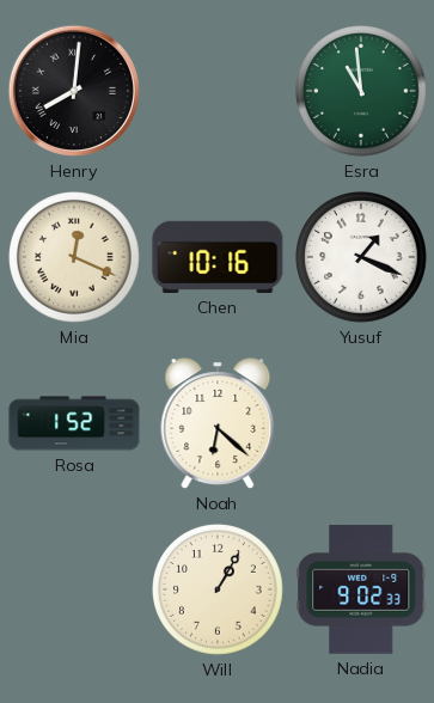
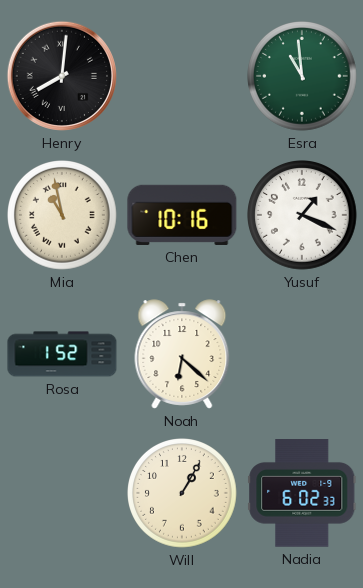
Mia: 12:19 -> 10:58
Nadia: 9:02 -> 6:02
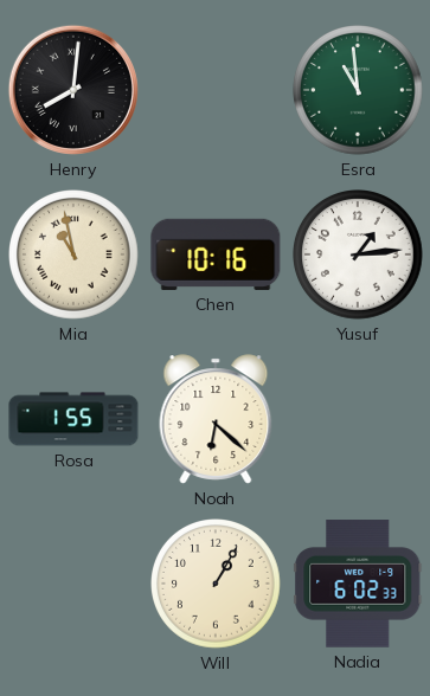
Yusuf: 1:19 -> 1:14
Rosa: 1:52 -> 1:55
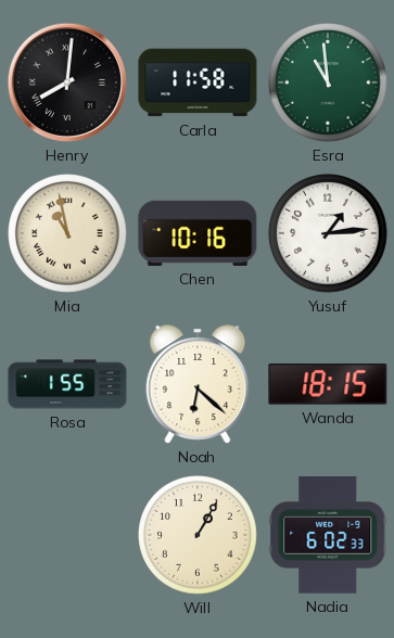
Carla: none -> 11:58
Wanda: none -> 18:15
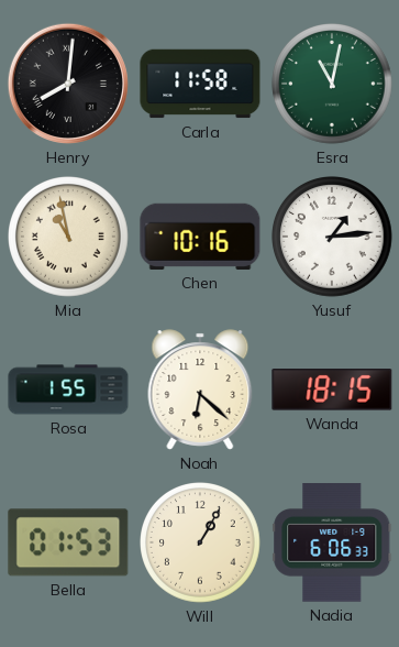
Esra: 10:59 -> 11:02
Bella: none -> 01:53
Nadia: 6:02 -> 6:06
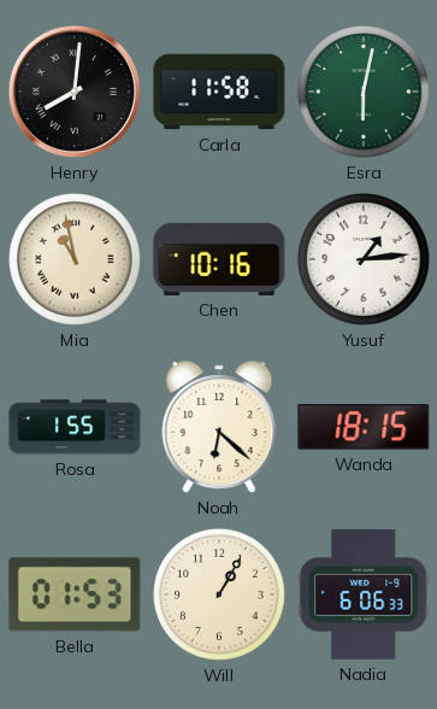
Esra: 11:02 -> 6:02
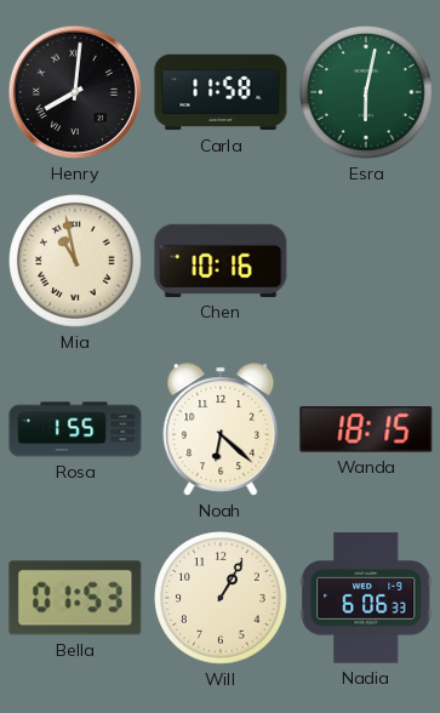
Yusuf: 1:14 -> none
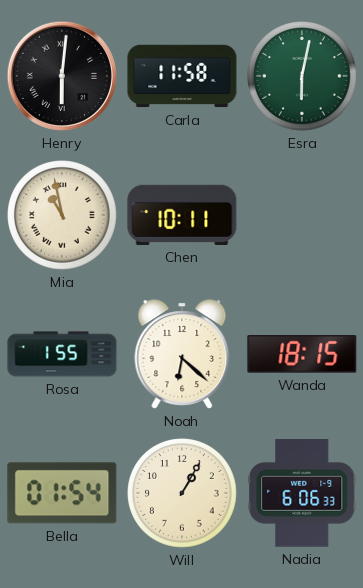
Henry: 8:01 -> 6:01
Chen: 10:16 -> 10:11
Bella: 01:53 -> 01:54
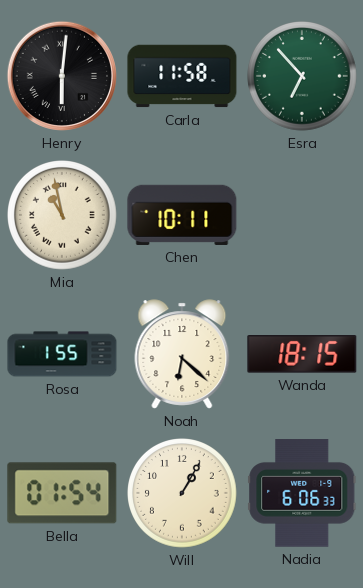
Esra: 6:02 -> 6:53
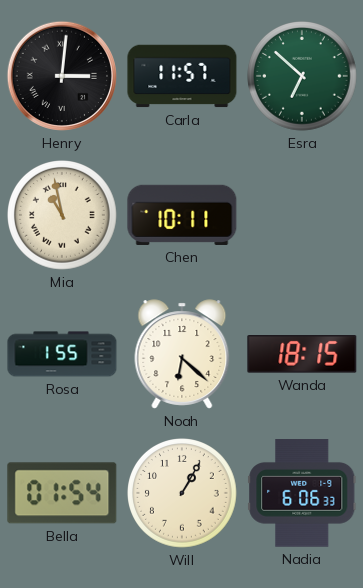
Henry: 6:01 -> 3:01
Carla: 11:58 -> 11:57
Esra: 6:53 -> 6:52
